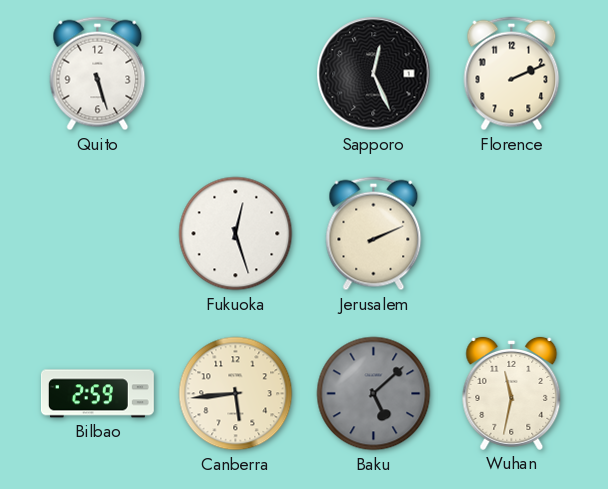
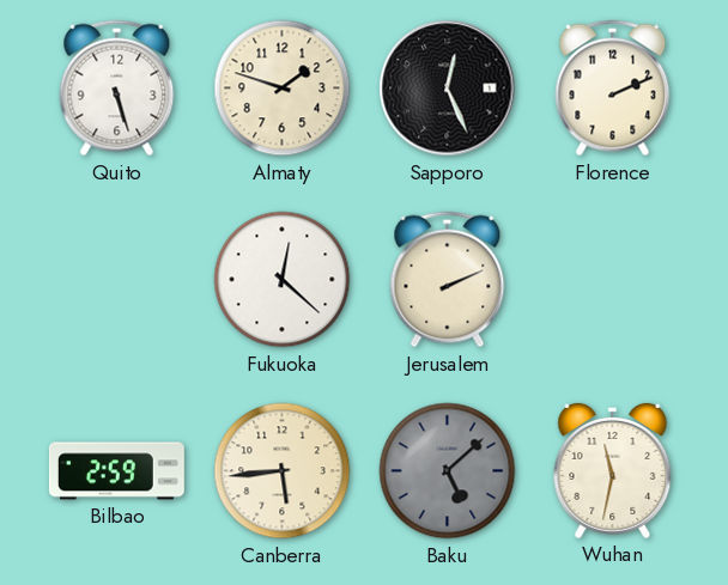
Almaty: none -> 1:48
Fukuoka: 12:27 -> 12:22
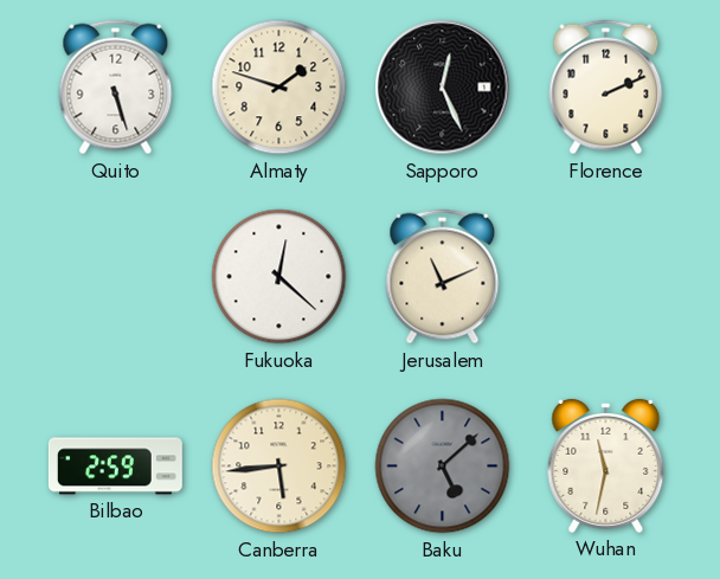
Jerusalem: 2:11 -> 11:11
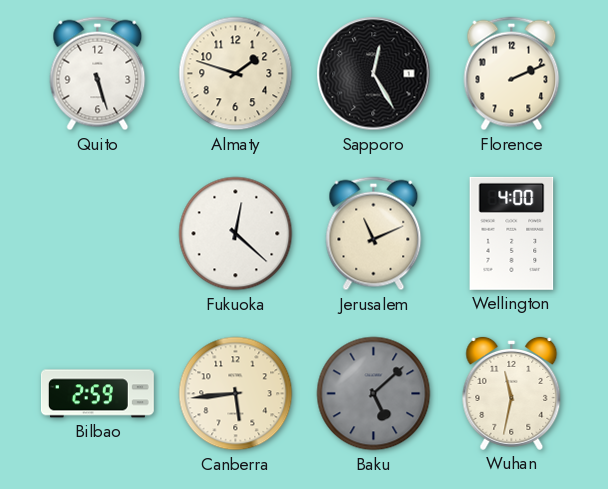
Sapporo: 12:26 -> 12:25
Wellington: none -> 4:00
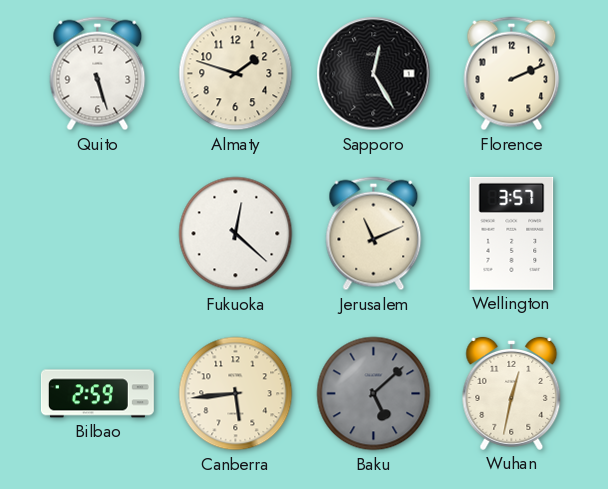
Wellington: 4:00 -> 3:57
Wuhan: 11:32 -> 12:32
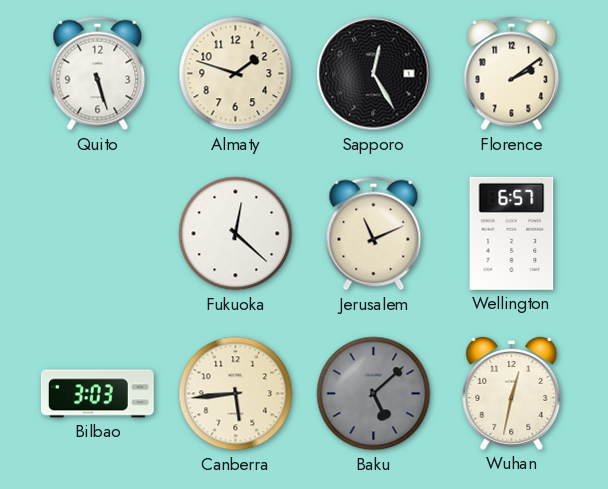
Florence: 2:11 -> 2:09
Wellington: 3:57 -> 6:57
Bilbao: 2:59 -> 3:03
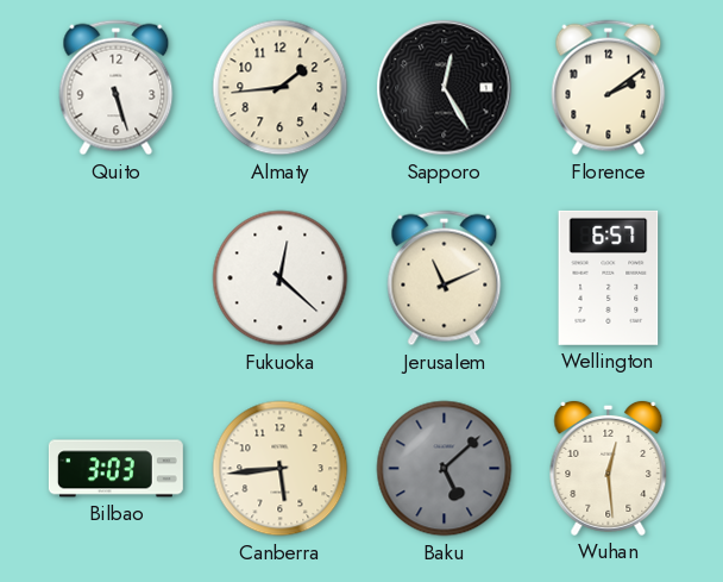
Almaty: 1:48 -> 1:44
Wuhan: 12:32 -> 12:29
